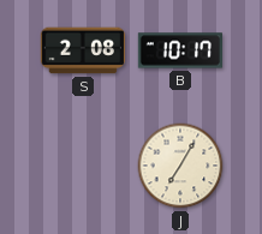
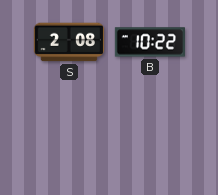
B: 10:17 -> 10:22
J: 7:05 -> none
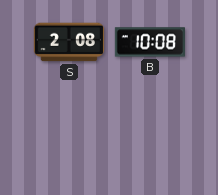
B: 10:22 -> 10:08
